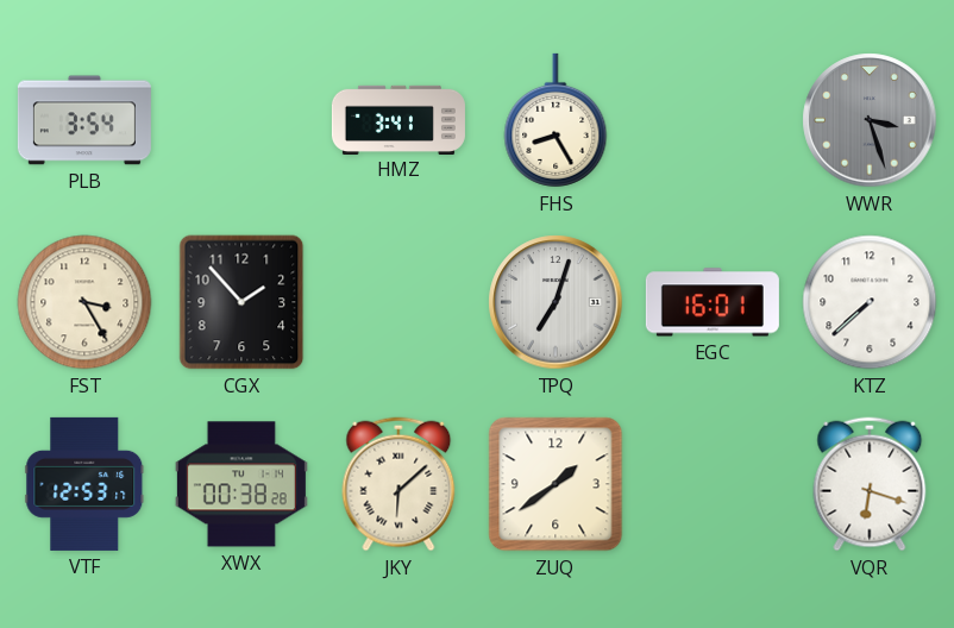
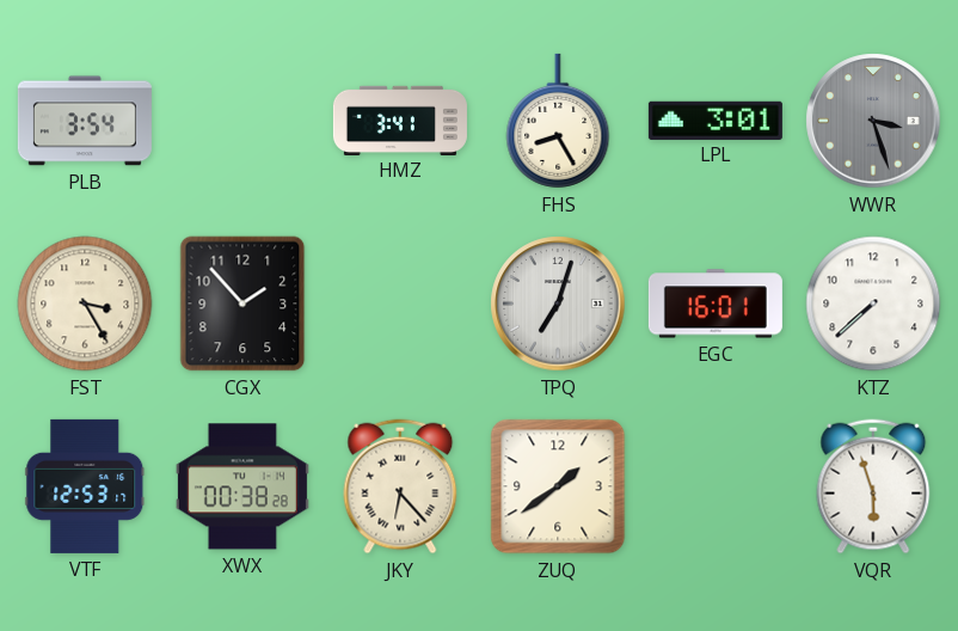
LPL: none -> 3:01
JKY: 6:08 -> 6:23
VQR: 6:18 -> 5:57
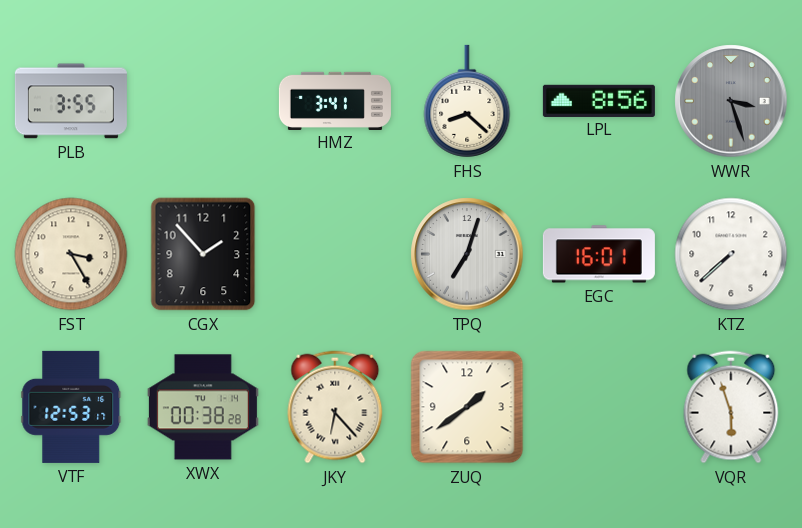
PLB: 3:54 -> 3:55
FHS: 8:25 -> 8:22
LPL: 3:01 -> 8:56
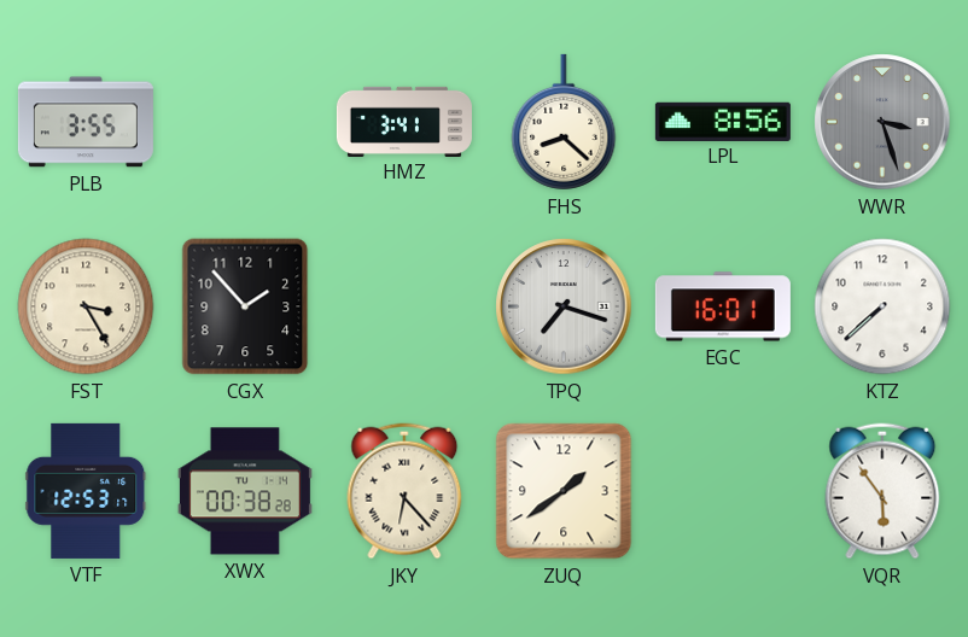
TPQ: 7:03 -> 7:18
VQR: 5:57 -> 5:54
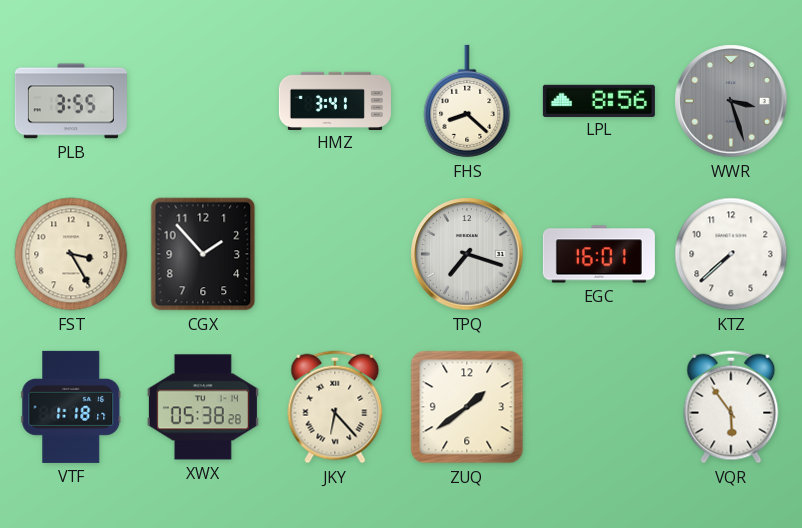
VTF: 12:53 -> 1:18
XWX: 00:38 -> 05:38
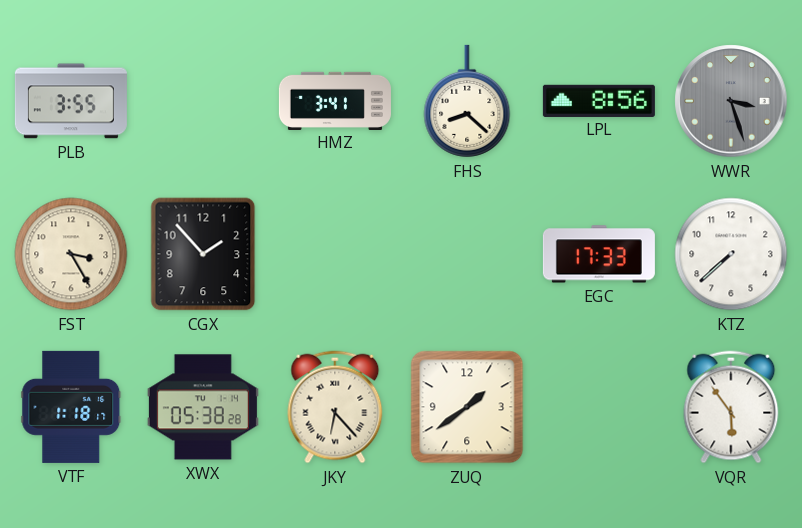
TPQ: 7:18 -> none
EGC: 16:01 -> 17:33
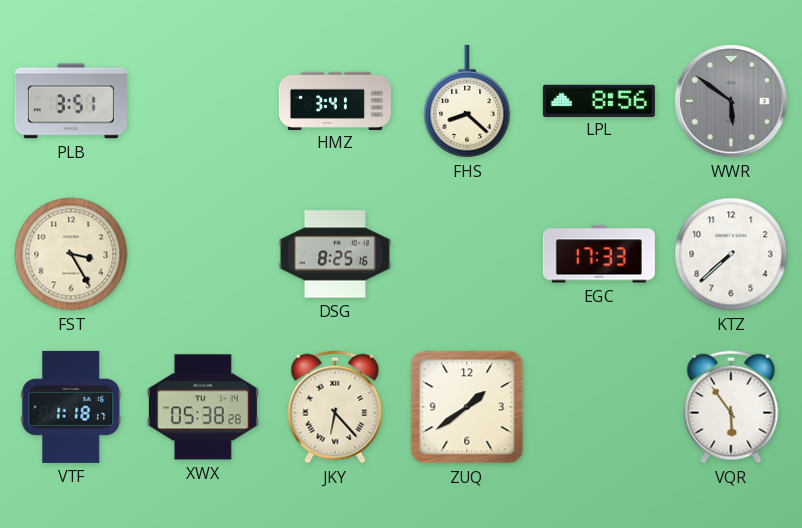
PLB: 3:55 -> 3:51
WWR: 3:27 -> 5:51
CGX: 1:53 -> none
DSG: none -> 8:25
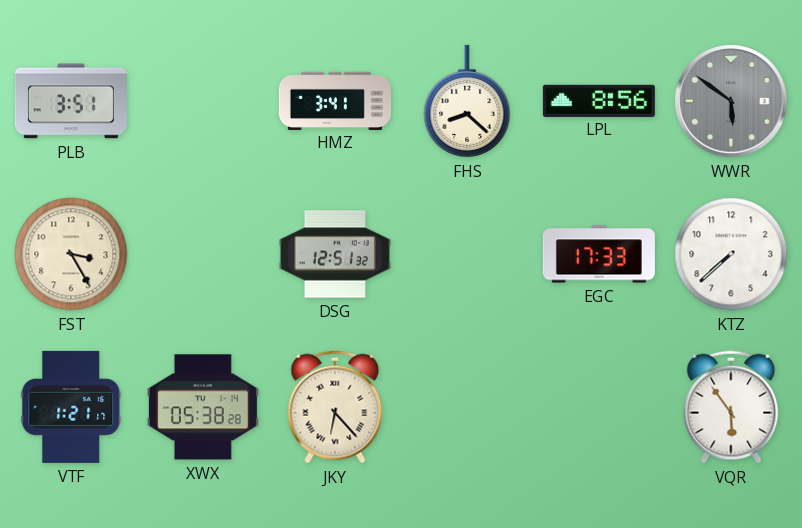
DSG: 8:25 -> 12:51
VTF: 1:18 -> 1:21
ZUQ: 1:39 -> none
